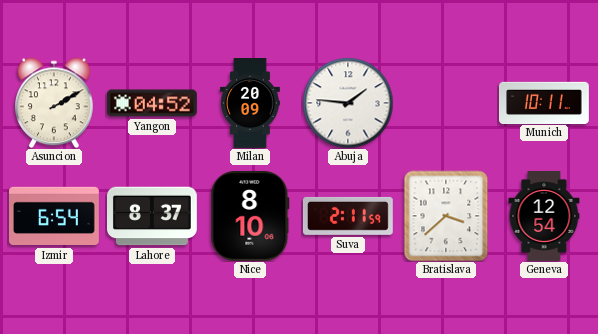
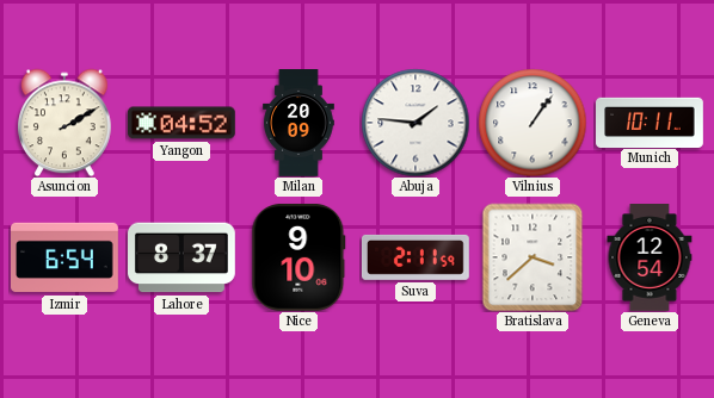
Vilnius: none -> 1:06
Nice: 8:10 -> 9:10
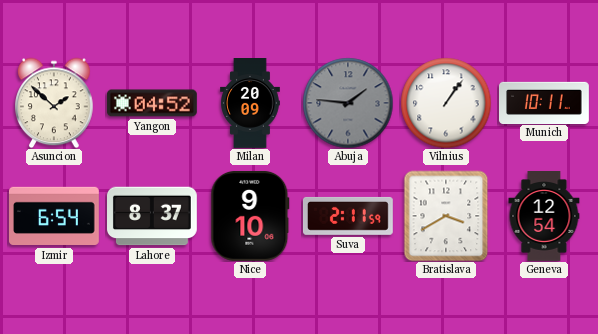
Asuncion: 2:10 -> 1:52
Abuja dial: white -> grey
Bratislava: 3:38 -> 3:40
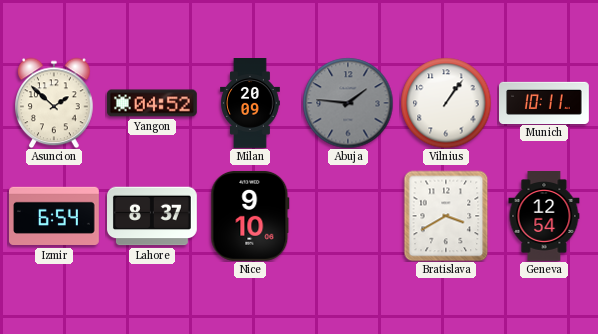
Suva: 2:11 -> none
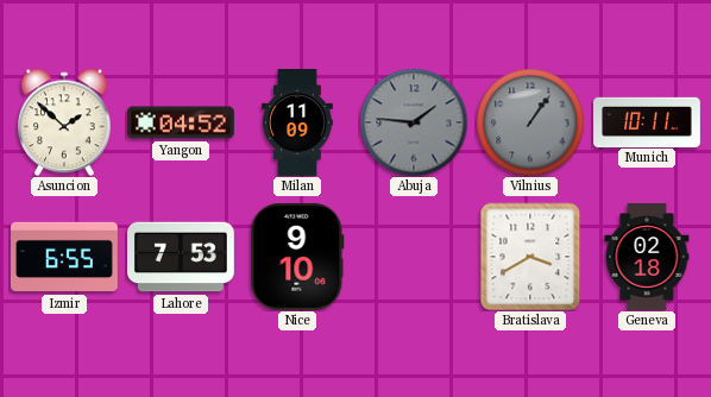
Milan: 20:09 -> 11:09
Vilnius dial: white -> grey
Izmir: 6:54 -> 6:55
Lahore: 8:37 -> 7:53
Geneva: 12:54 -> 02:18
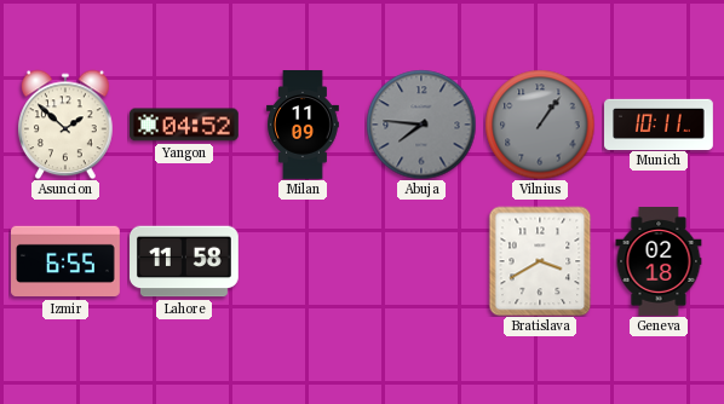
Abuja: 1:46 -> 7:46
Lahore: 7:53 -> 11:58
Nice: 9:10 -> none
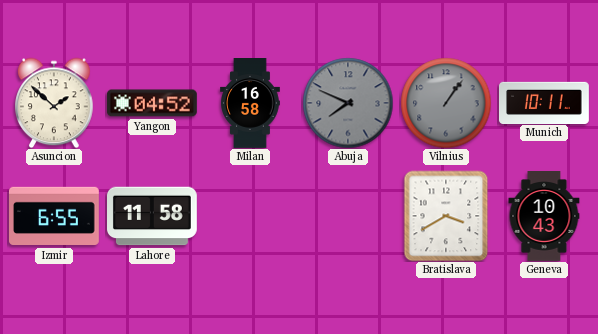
Milan: 11:09 -> 16:58
Abuja: 7:46 -> 7:49
Geneva: 02:18 -> 10:43
